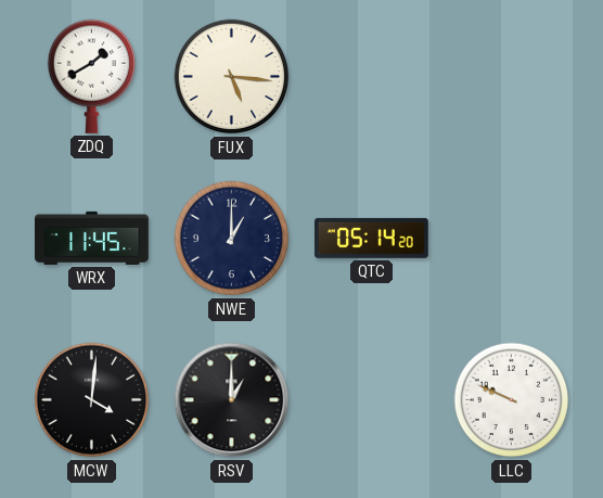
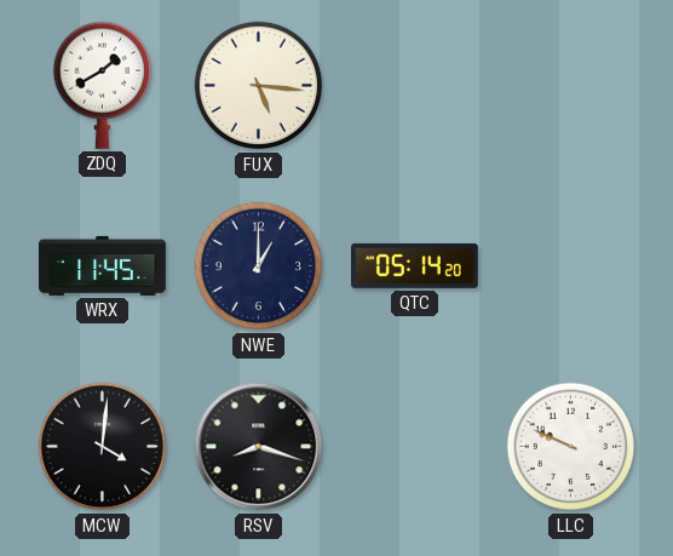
RSV: 1:00 -> 8:18
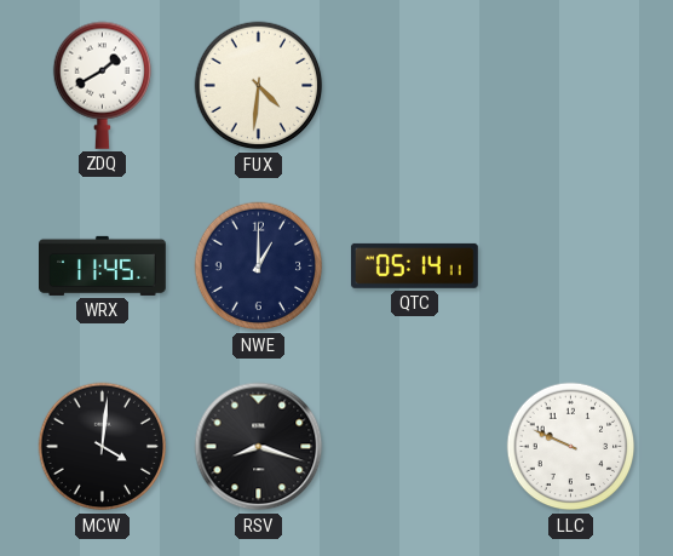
FUX: 5:16 -> 4:31
QTC: 05:14:20 -> 05:14:11
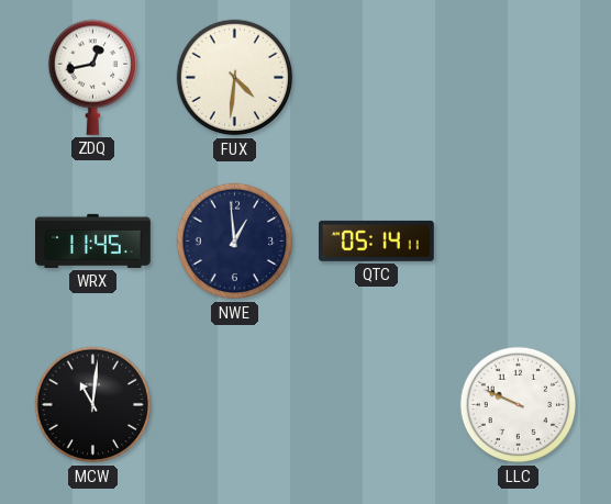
ZDQ: 1:40 -> 12:43
NWE: 1:00 -> 12:59
MCW: 4:01 -> 11:01
RSV: 8:18 -> none
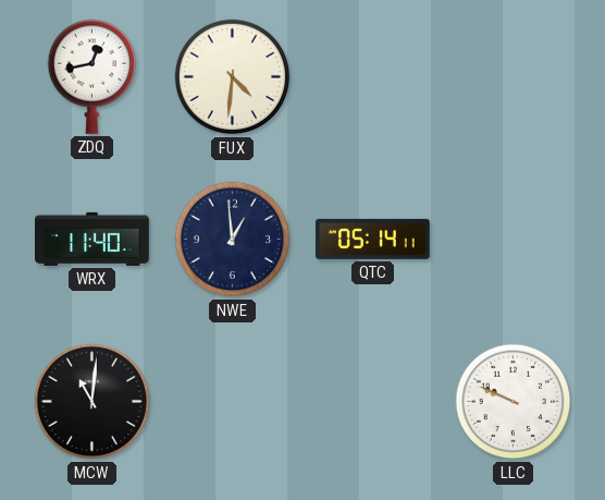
WRX: 11:45 -> 11:40
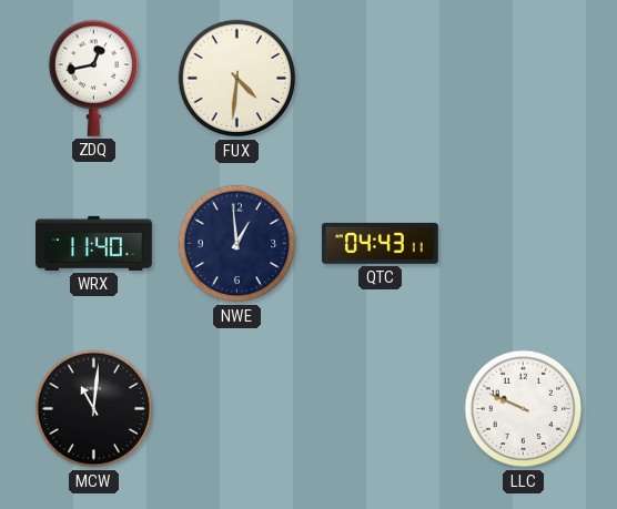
QTC: 05:14 -> 04:43
